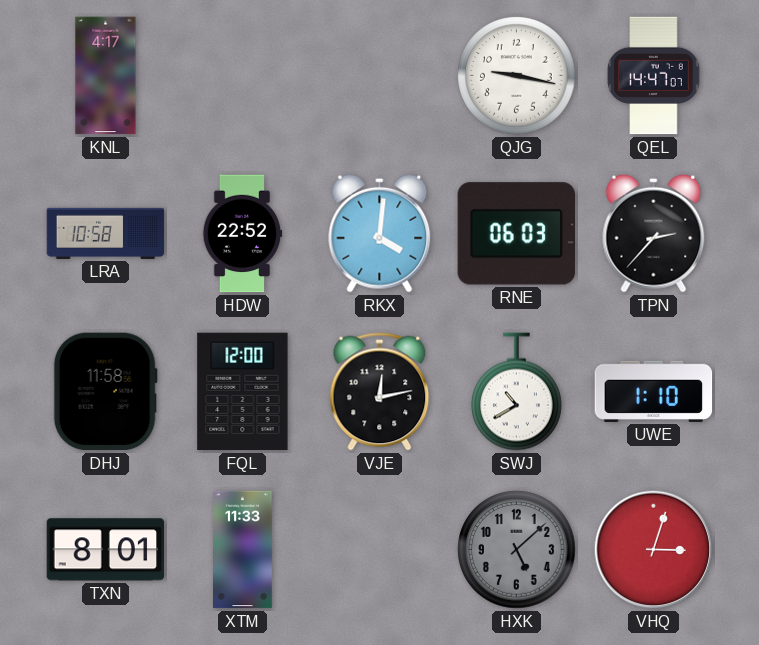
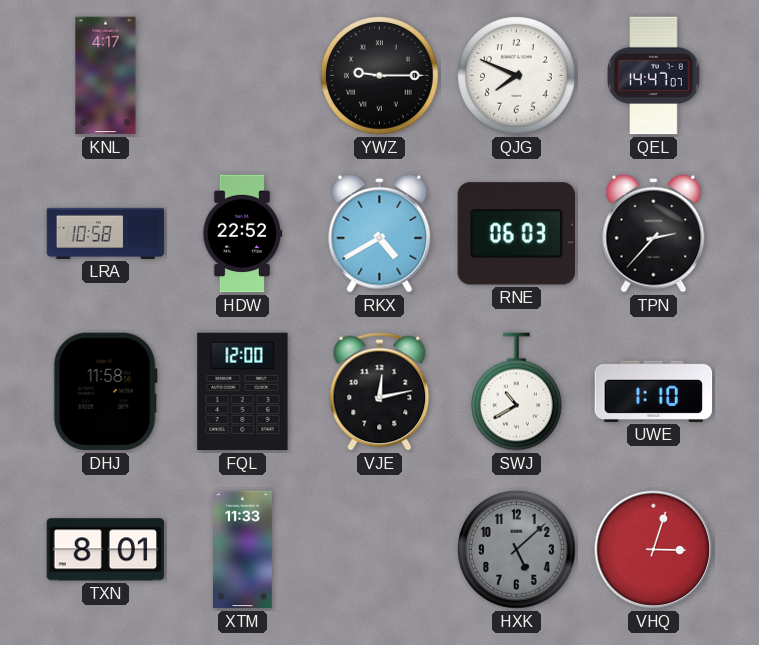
YWZ: none -> 9:15
QJG: 9:17 -> 7:49
RKX: 4:01 -> 4:40
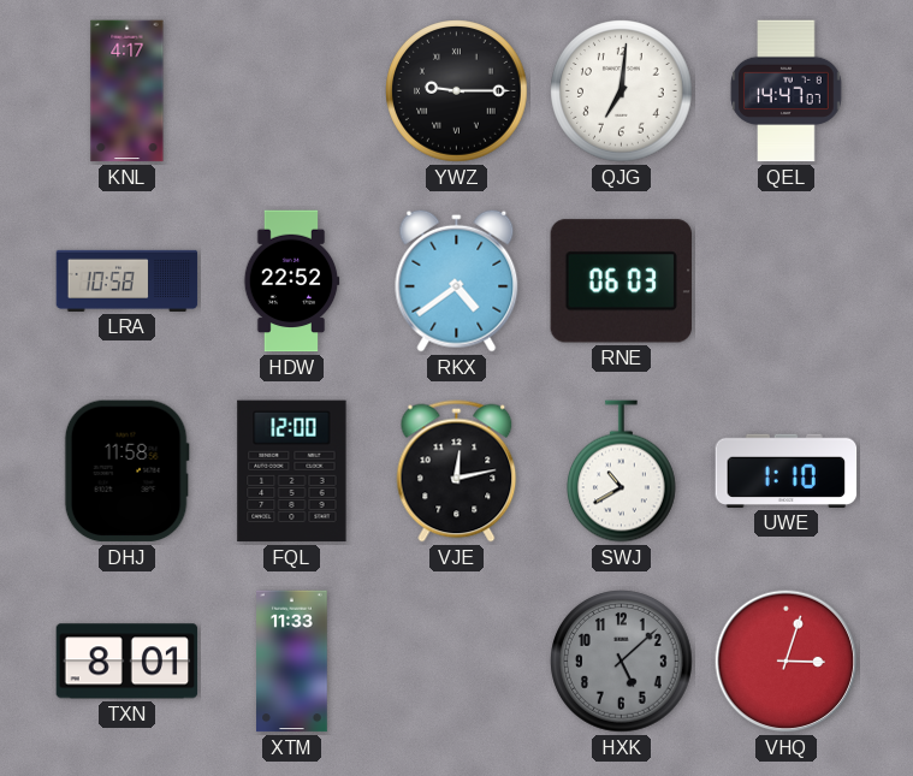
QJG: 7:49 -> 7:01
RKX: 4:40 -> 4:39
TPN: 2:37 -> none
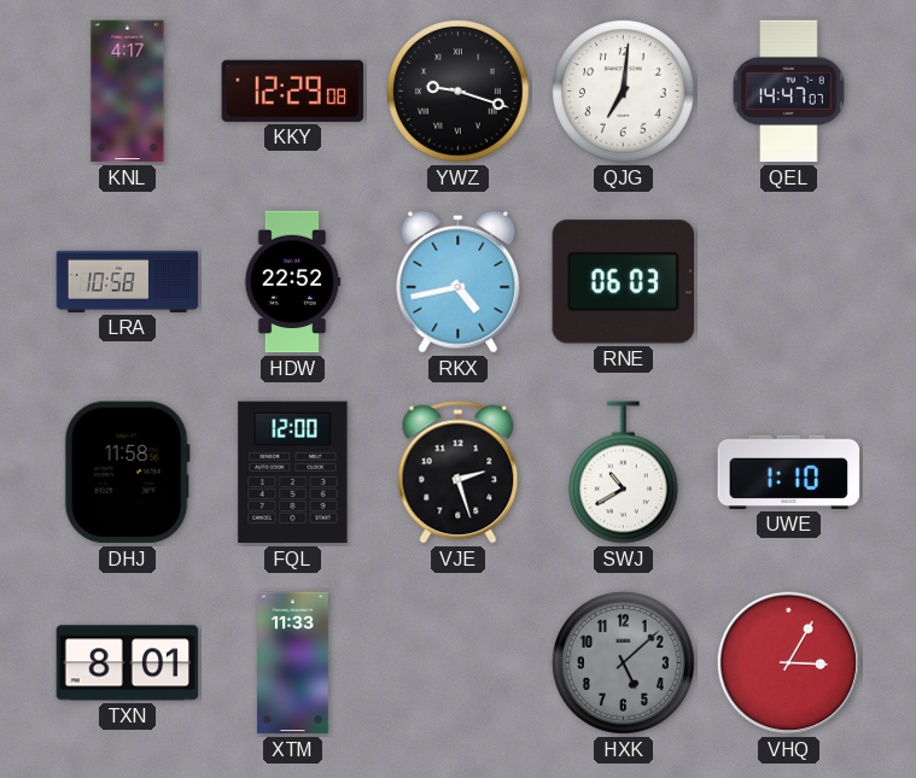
KKY: none -> 12:29
YWZ: 9:15 -> 9:18
RKX: 4:39 -> 4:43
VJE: 12:13 -> 2:27
VHQ: 3:03 -> 3:05
